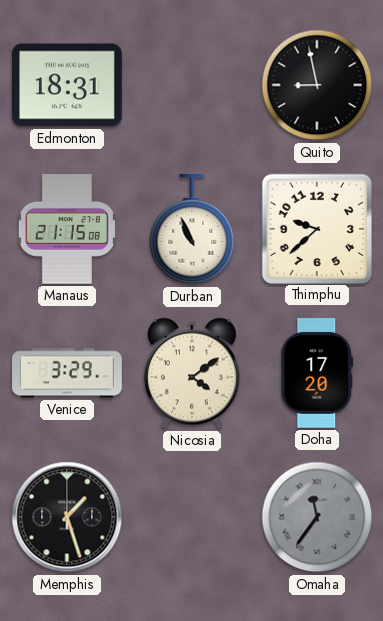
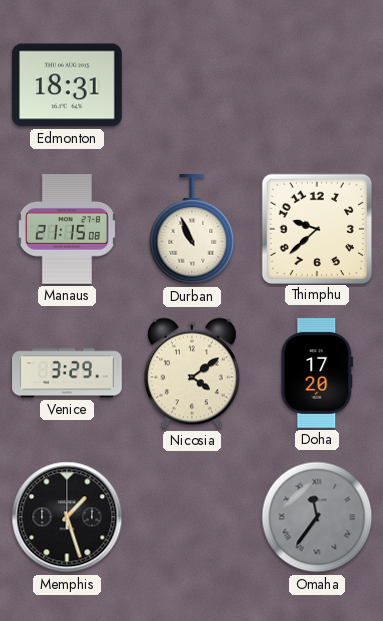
Quito: 8:58 -> none
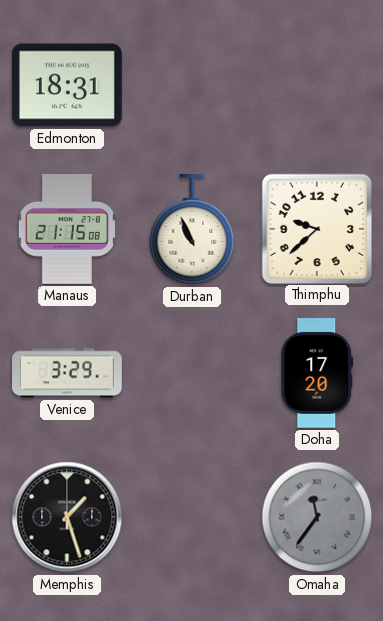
Nicosia: 4:09 -> none
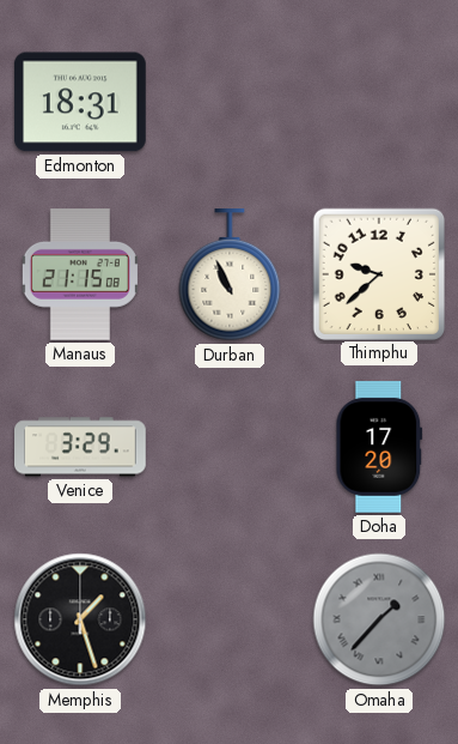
Omaha: 11:36 -> 1:37
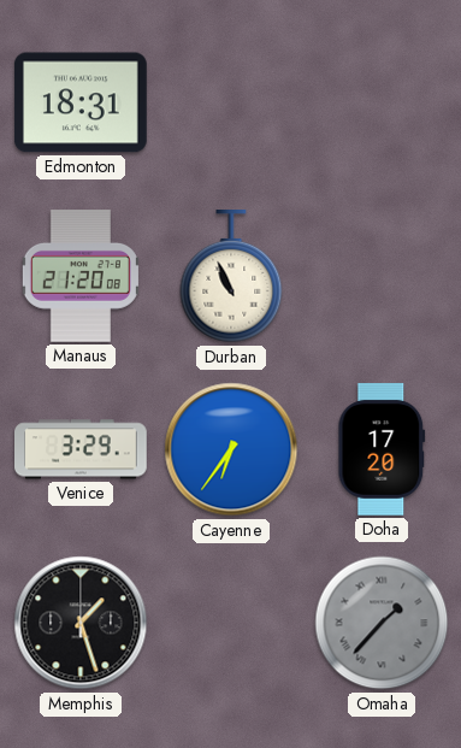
Manaus: 21:15 -> 21:20
Thimphu: 9:38 -> none
Cayenne: none -> 6:36
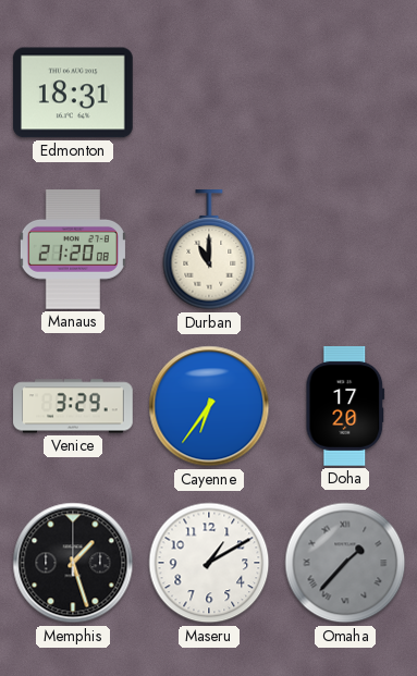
Durban: 10:56 -> 11:00
Maseru: none -> 1:10
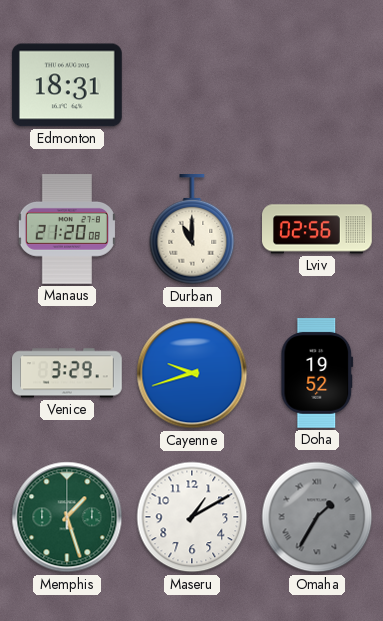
Lviv: none -> 02:56
Cayenne: 6:36 -> 9:42
Doha: 17:20 -> 19:52
Memphis dial: black -> green
Omaha: 1:37 -> 1:35
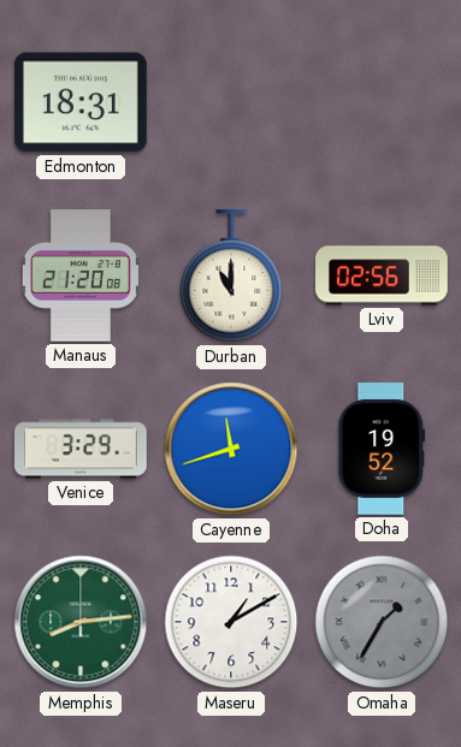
Cayenne: 9:42 -> 11:42
Memphis: 1:27 -> 8:14
